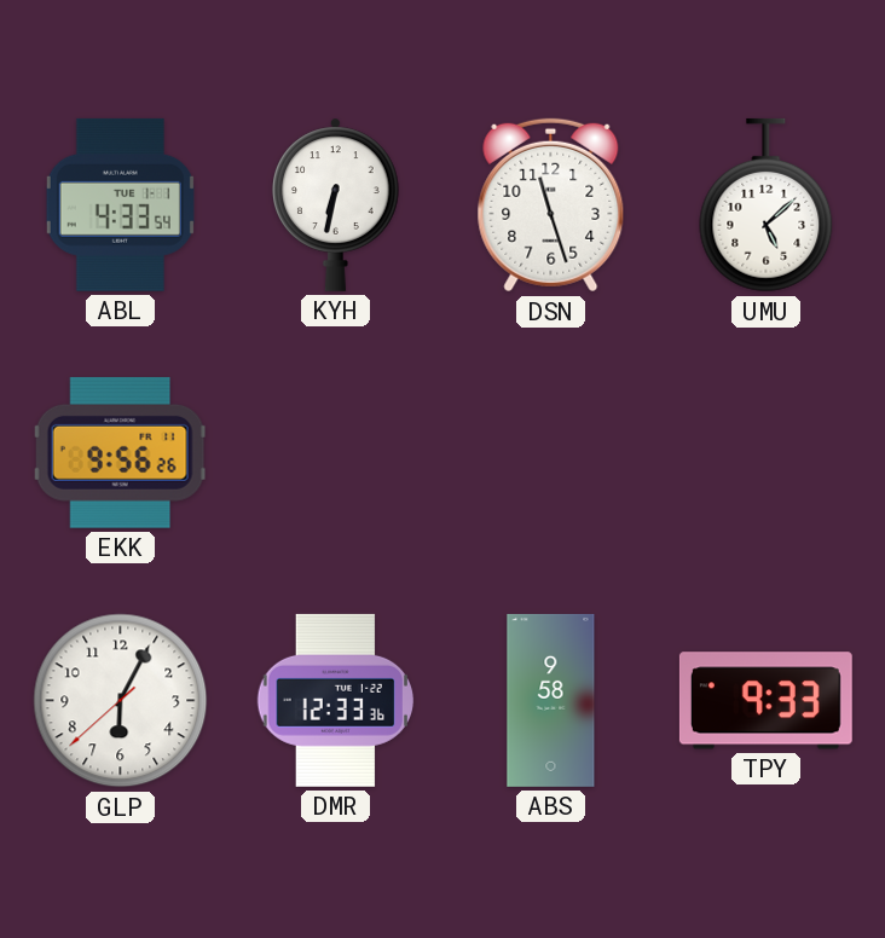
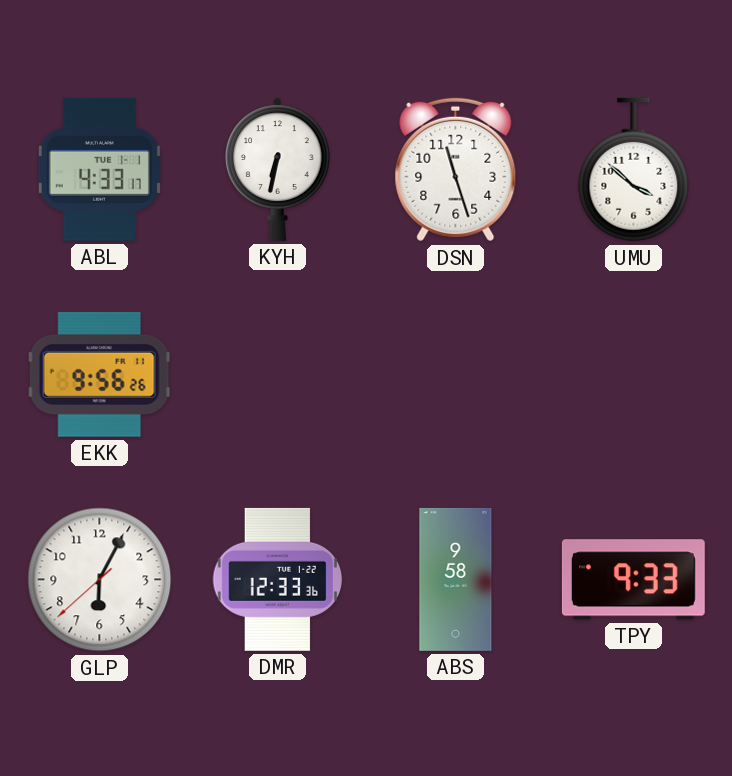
ABL: 4:33:54 -> 4:33:17
UMU: 5:08 -> 3:52
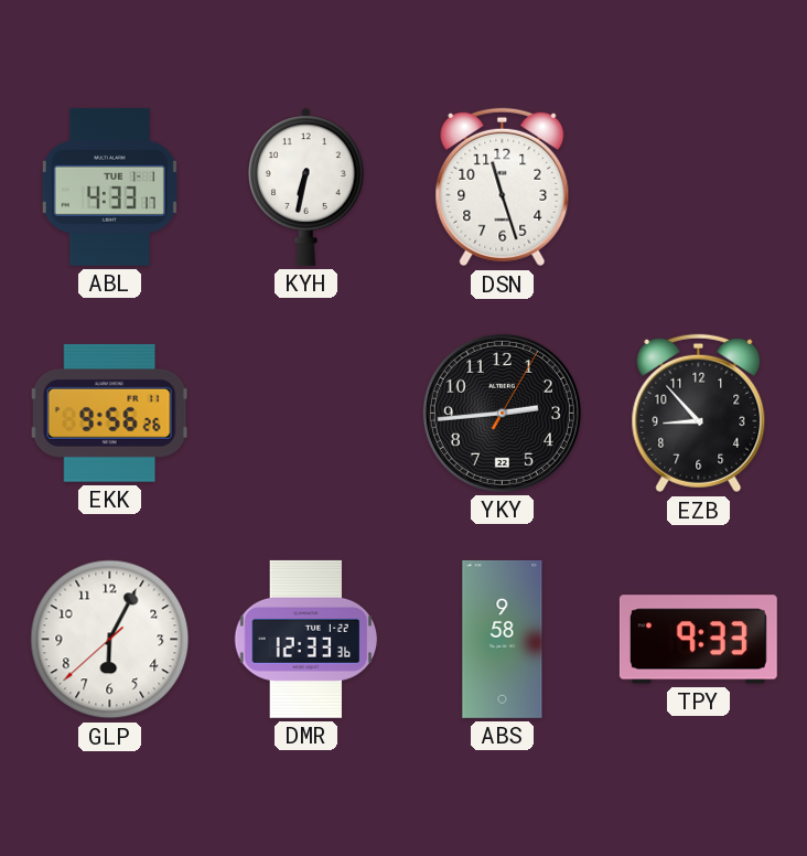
UMU: 3:52 -> none
YKY: none -> 2:44
EZB: none -> 8:53
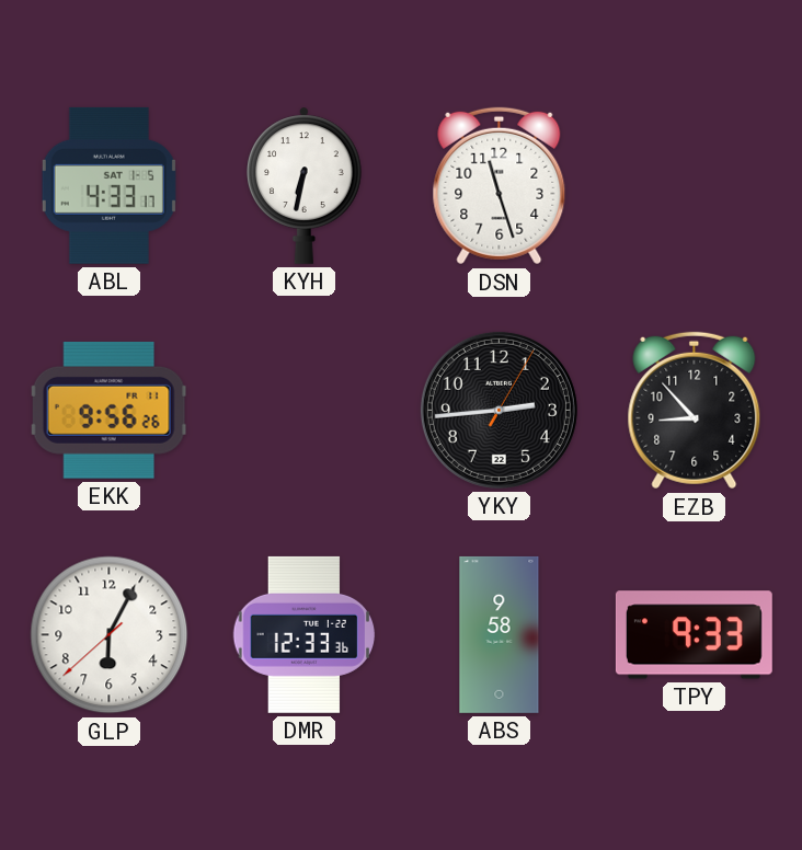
ABL date: TUE 1-1 -> SAT 1-5
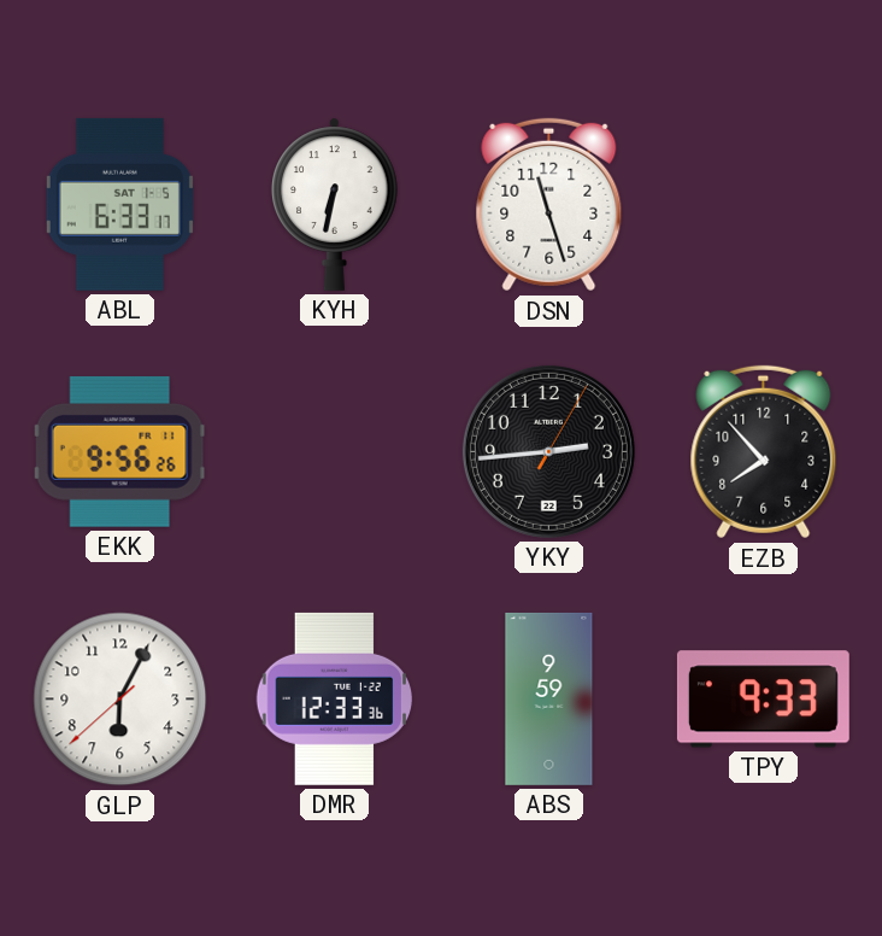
ABL: 4:33 -> 6:33
EZB: 8:53 -> 7:53
ABS: 9:58 -> 9:59
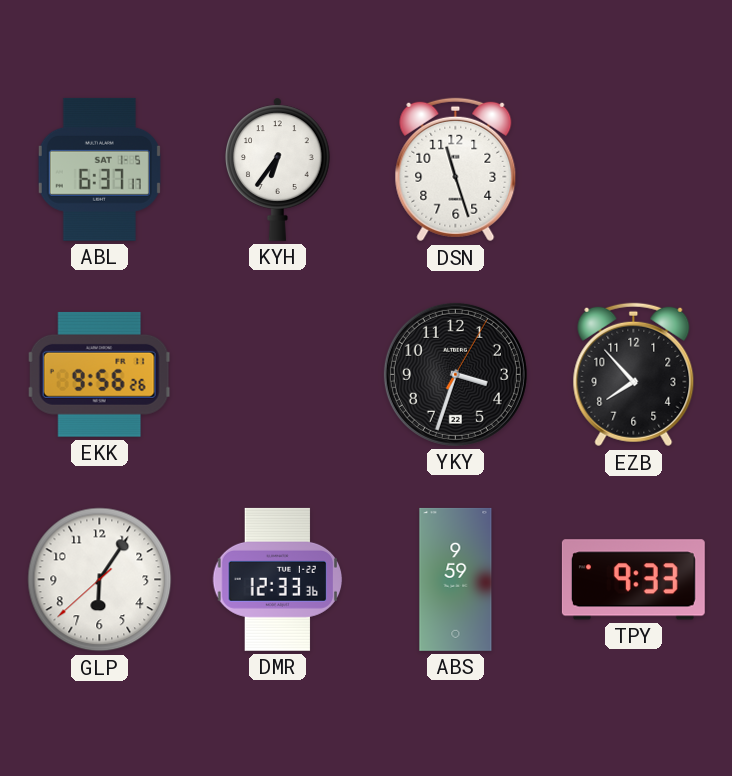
ABL: 6:33 -> 6:37
KYH: 6:32 -> 6:36
YKY: 2:44 -> 3:33
GLP: 6:04 -> 6:05
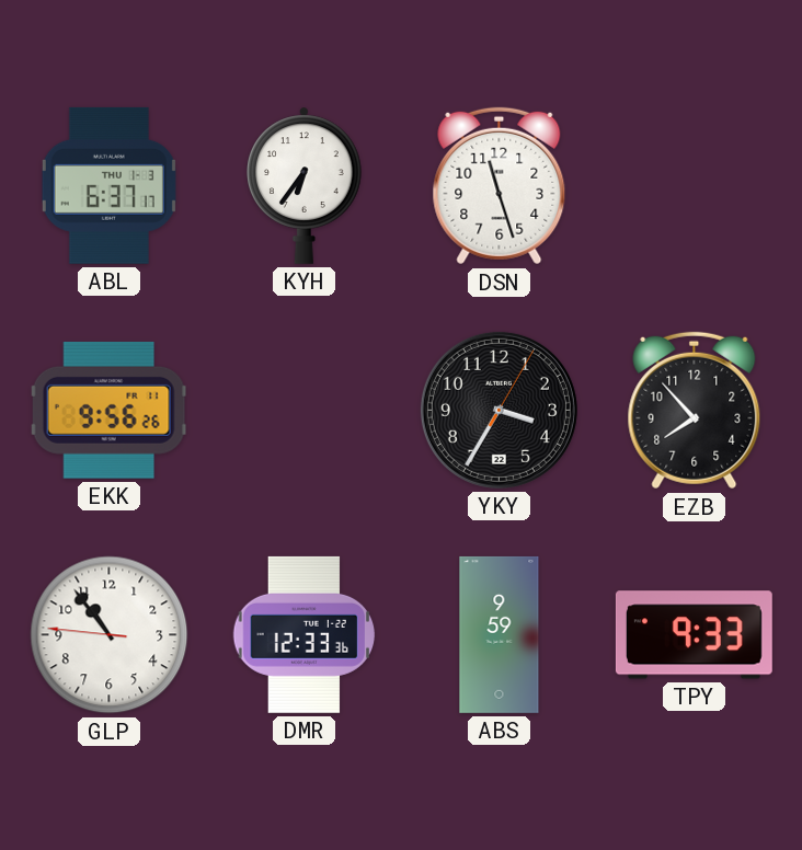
ABL date: SAT 1-5 -> THU 1-3
YKY: 3:33 -> 3:35
GLP: 6:05 -> 10:53
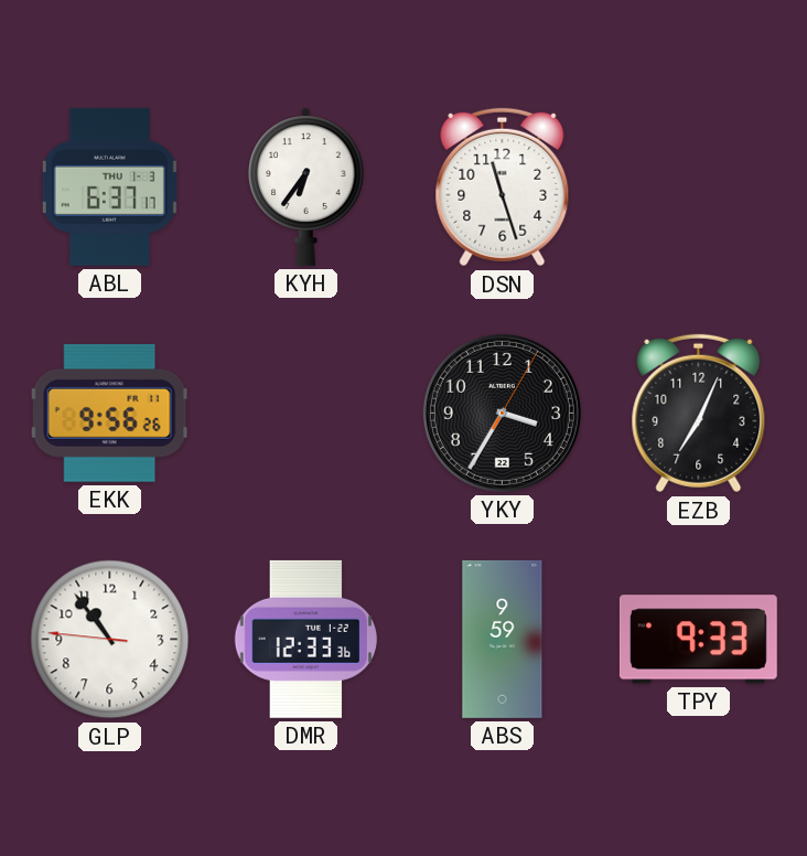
EZB: 7:53 -> 7:04
